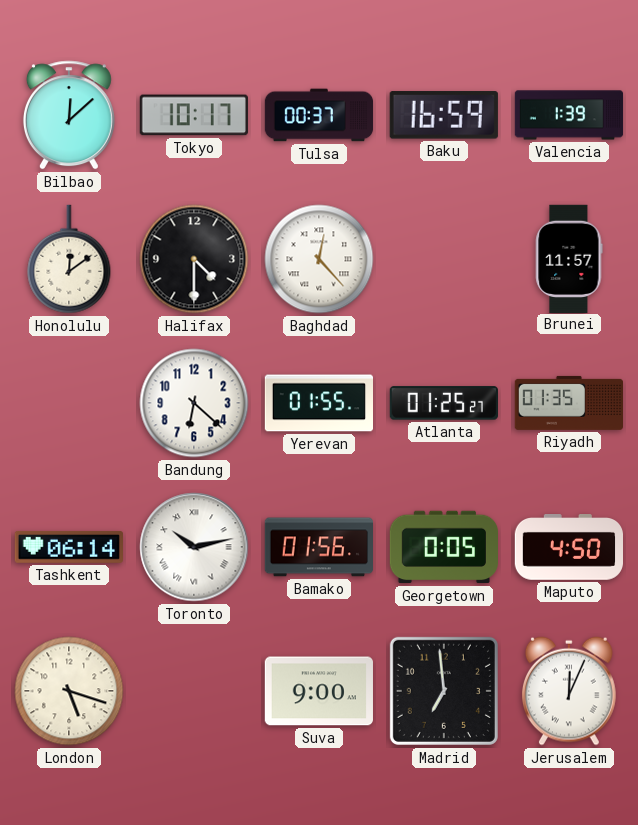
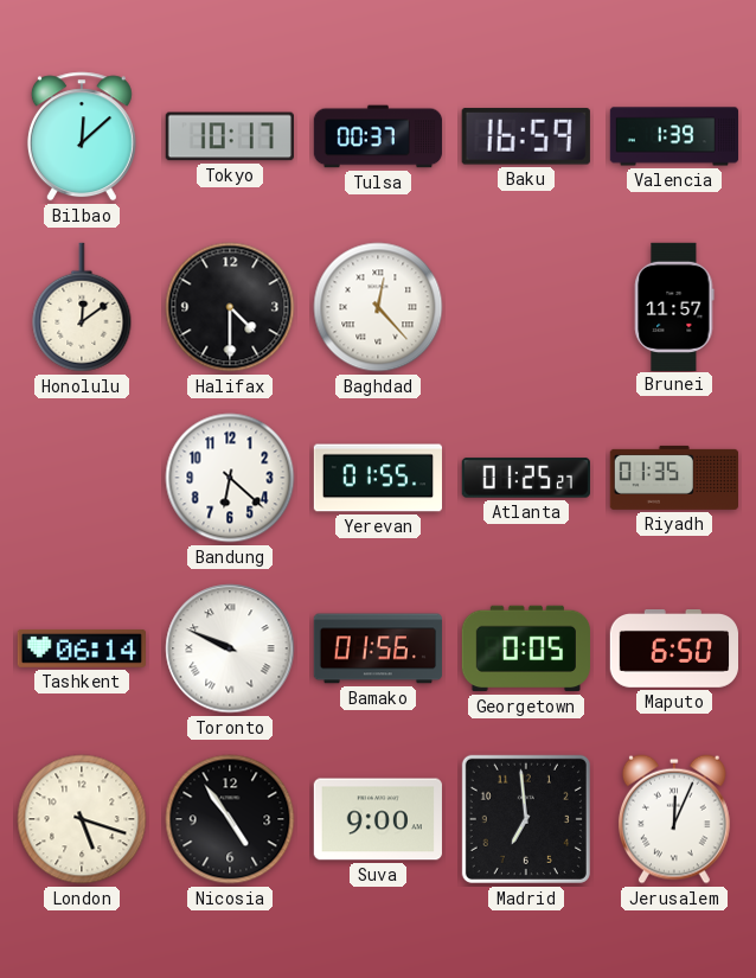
Toronto: 10:13 -> 9:49
Maputo: 4:50 -> 6:50
Nicosia: none -> 4:54
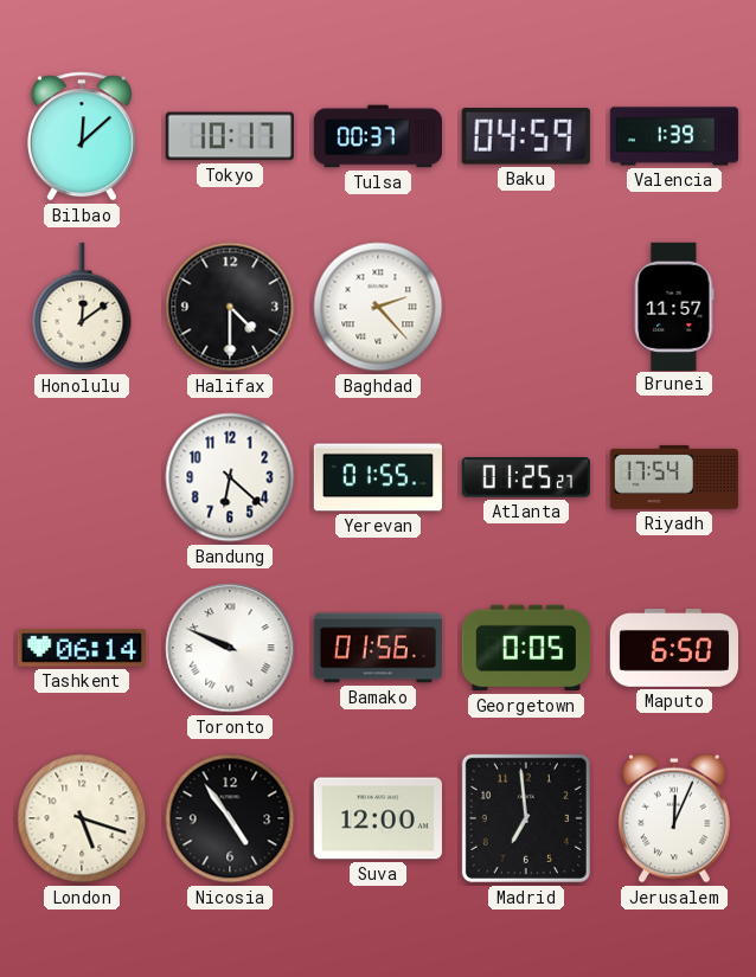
Baku: 16:59 -> 04:59
Baghdad: 12:23 -> 2:23
Riyadh: 01:35 -> 17:54
Suva: 9:00 -> 12:00
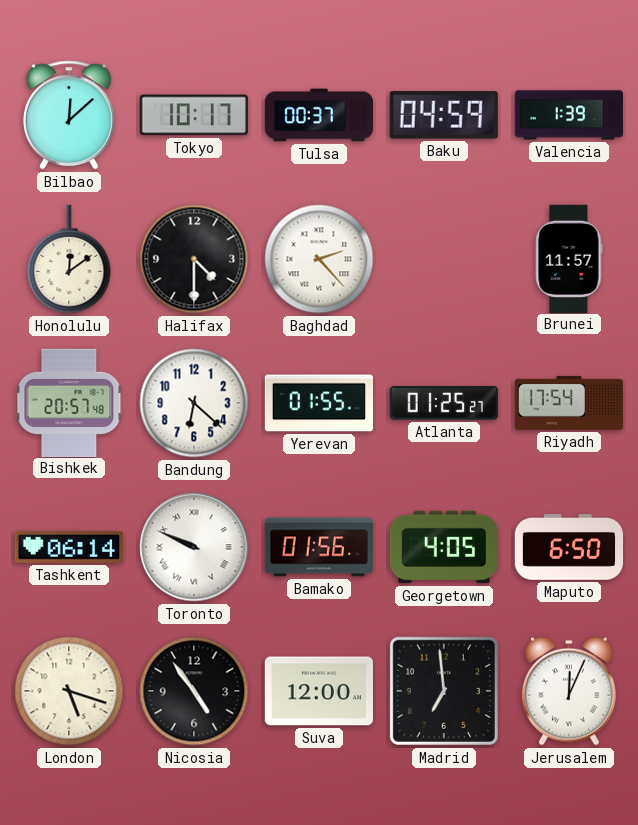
Bishkek: none -> 20:57
Georgetown: 0:05 -> 4:05
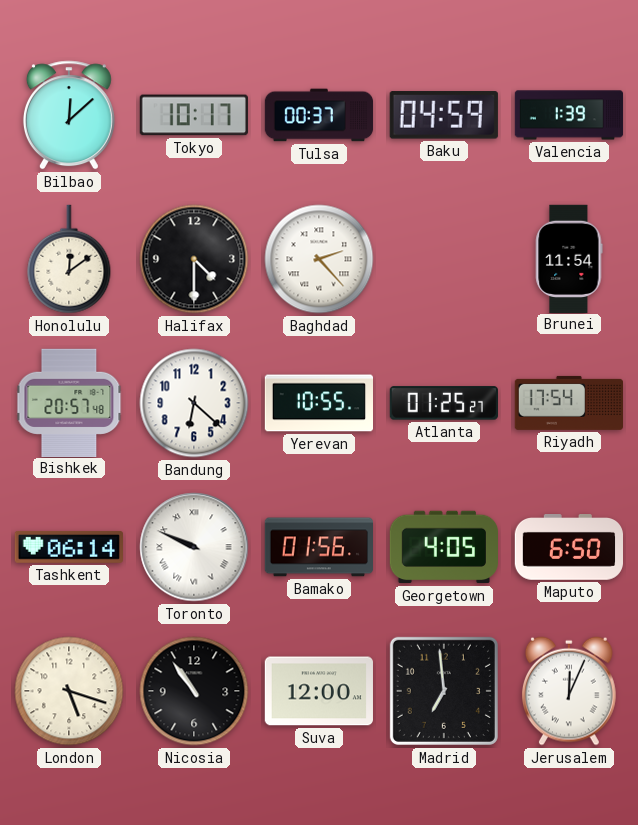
Brunei: 11:57 -> 11:54
Yerevan: 01:55 -> 10:55
Nicosia: 4:54 -> 10:54
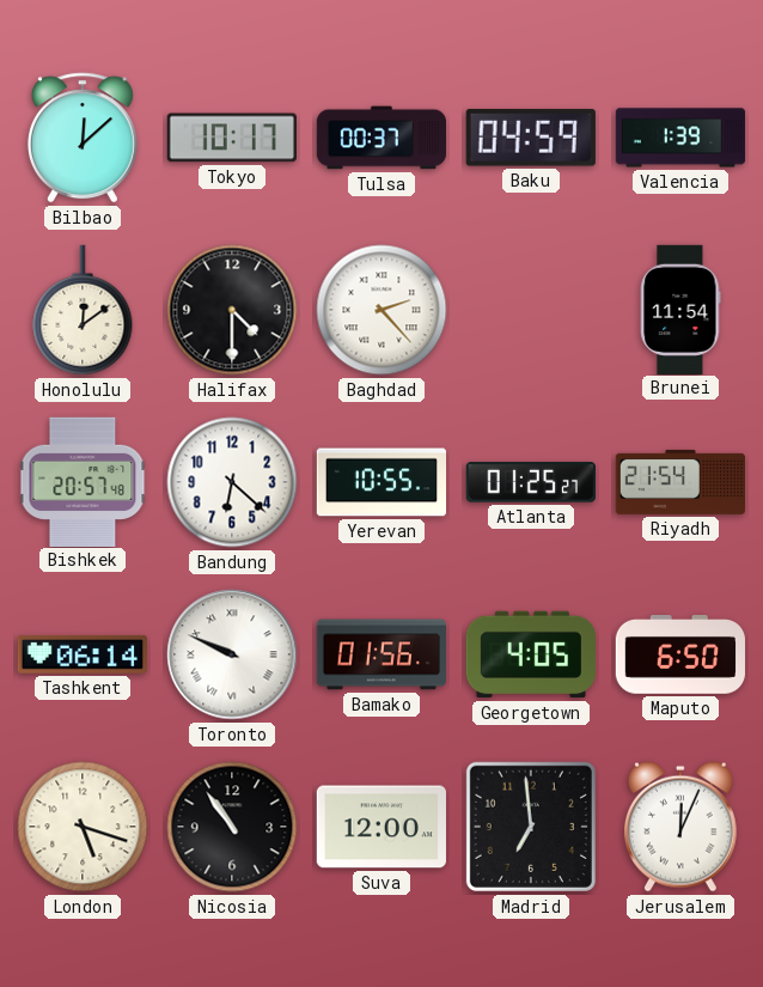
Riyadh: 17:54 -> 21:54
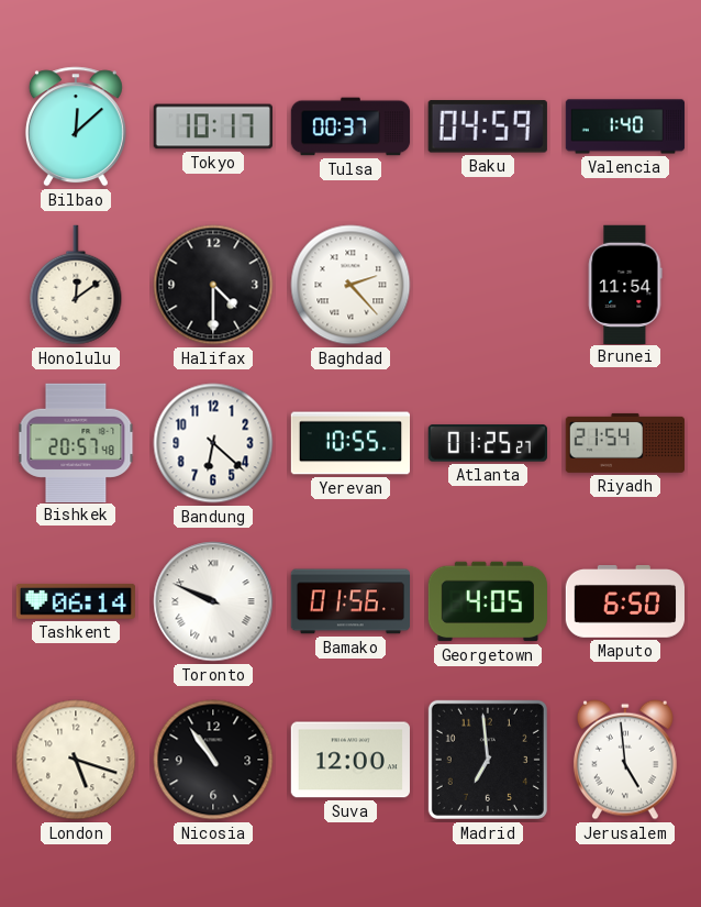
Valencia: 1:39 -> 1:40
Jerusalem: 12:04 -> 4:59
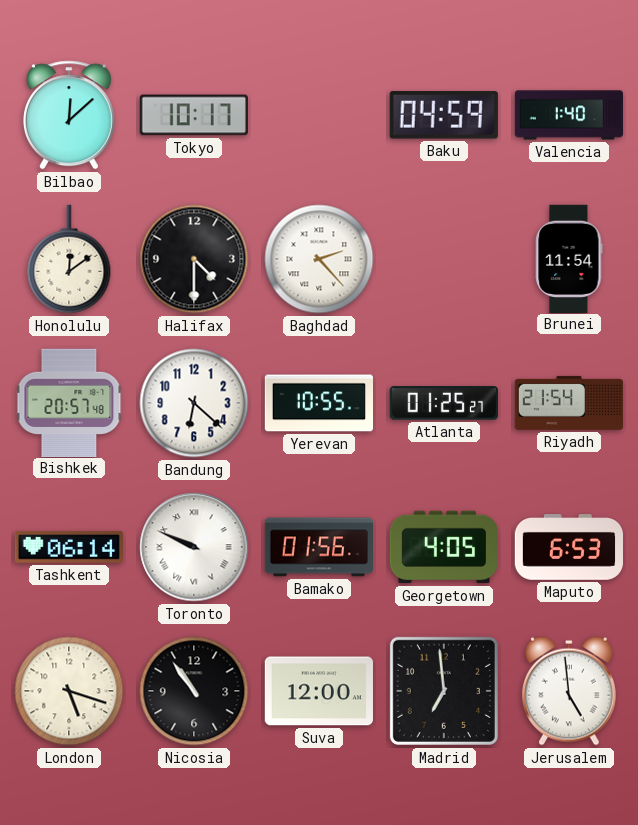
Tulsa: 00:37 -> none
Maputo: 6:50 -> 6:53
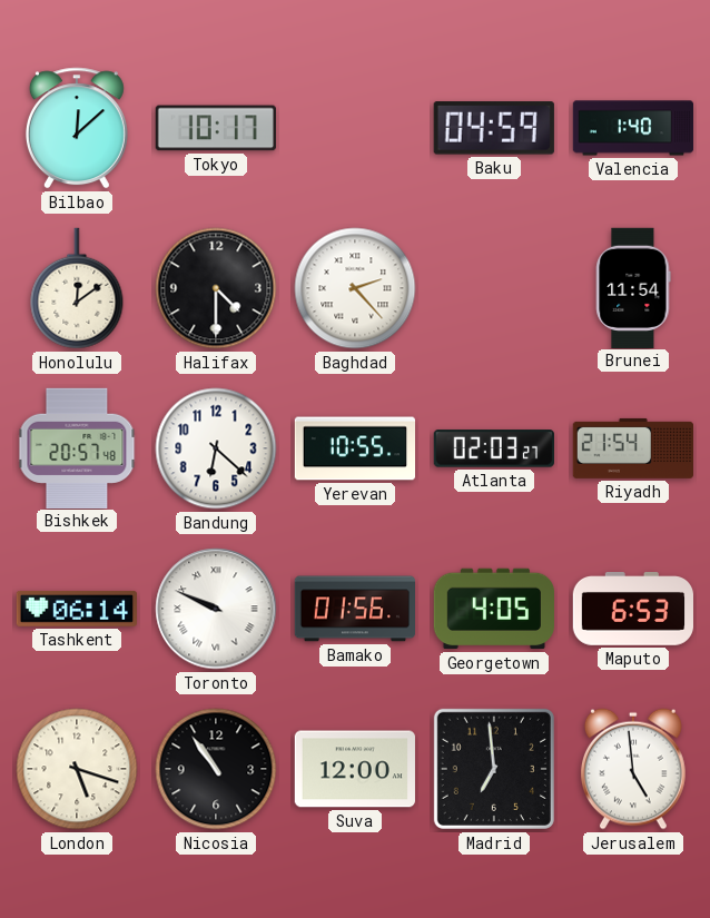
Atlanta: 01:25 -> 02:03
